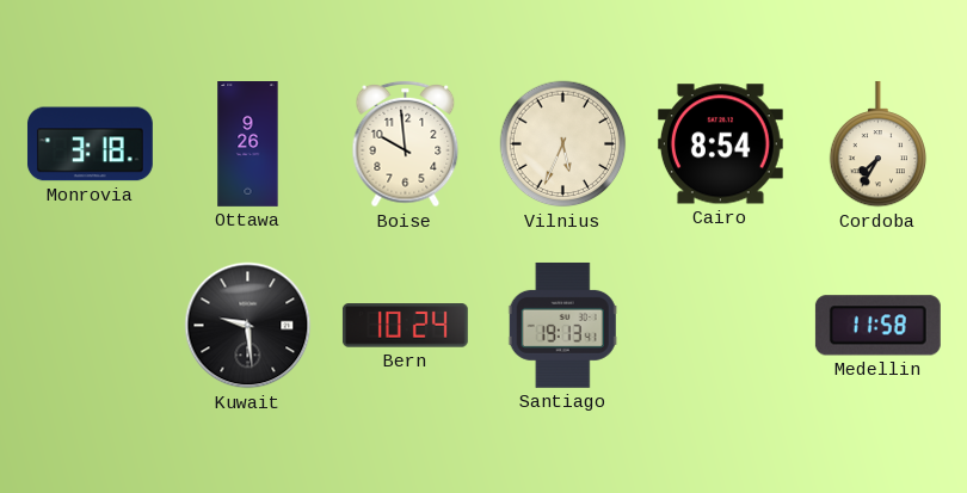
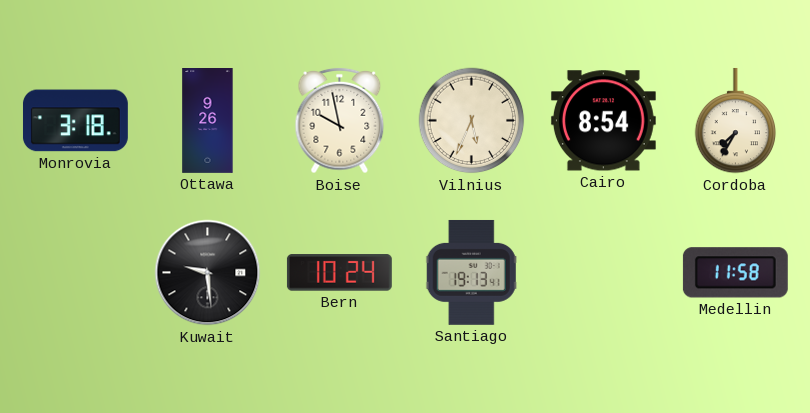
Boise: 9:59 -> 9:58
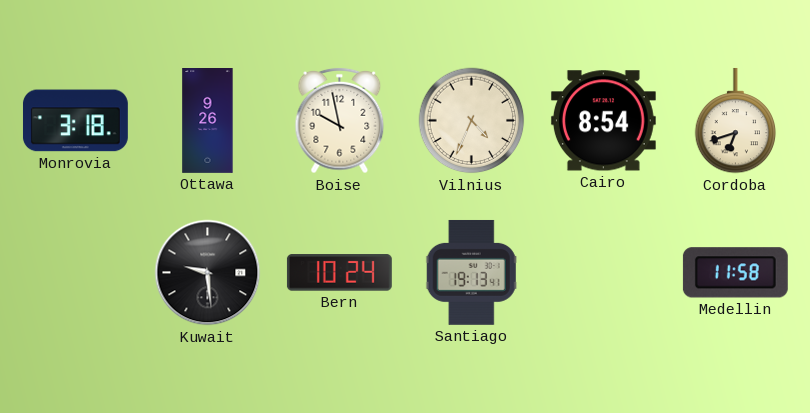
Vilnius: 5:34 -> 4:34
Cordoba: 7:35 -> 6:42
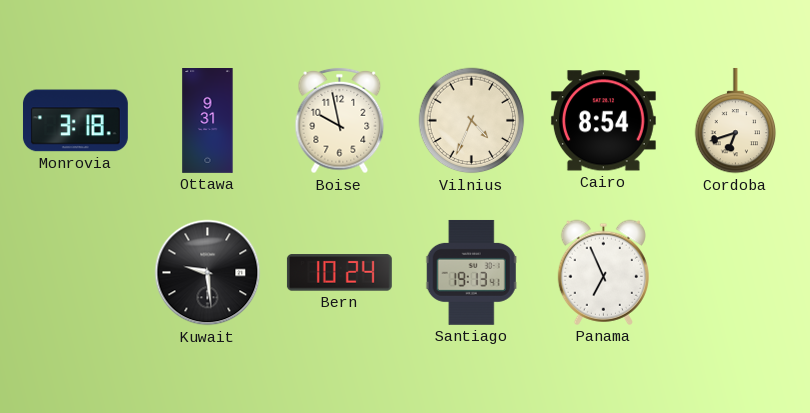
Ottawa: 9:26 -> 9:31
Panama: none -> 6:56
Medellin: 11:58 -> none
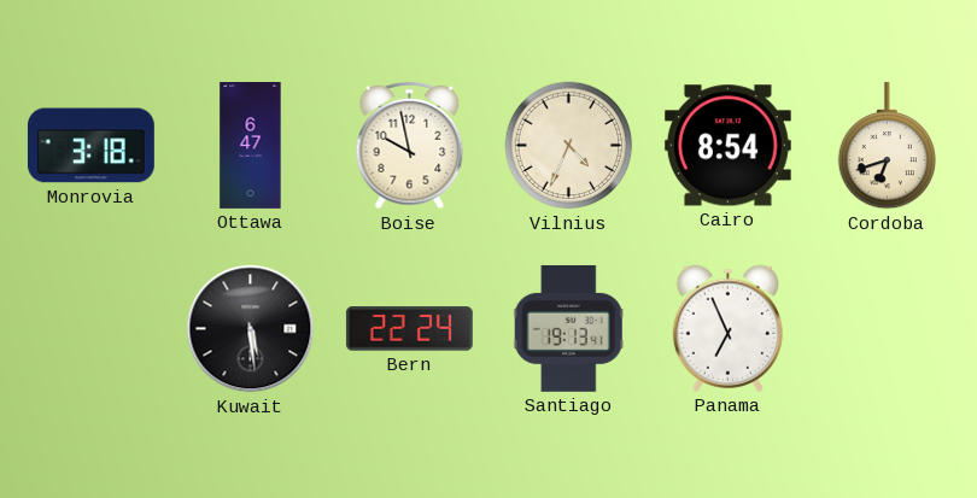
Ottawa: 9:31 -> 6:47
Kuwait: 9:29 -> 5:29
Bern: 10:24 -> 22:24
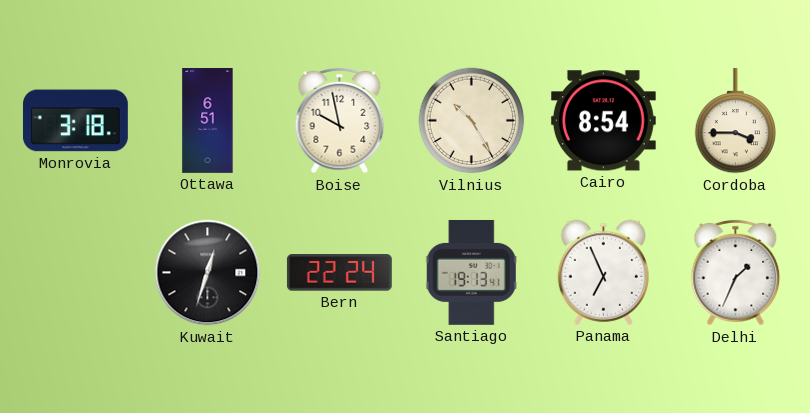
Ottawa: 6:47 -> 6:51
Vilnius: 4:34 -> 10:25
Cordoba: 6:42 -> 3:45
Kuwait: 5:29 -> 12:33
Delhi: none -> 1:34
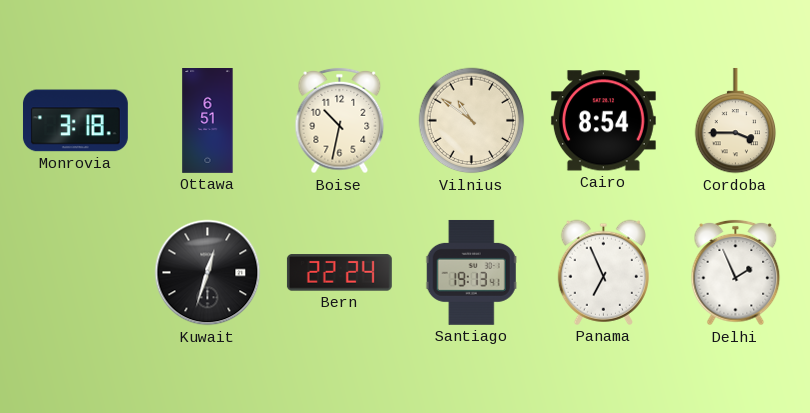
Boise: 9:58 -> 10:32
Vilnius: 10:25 -> 10:51
Delhi: 1:34 -> 1:56
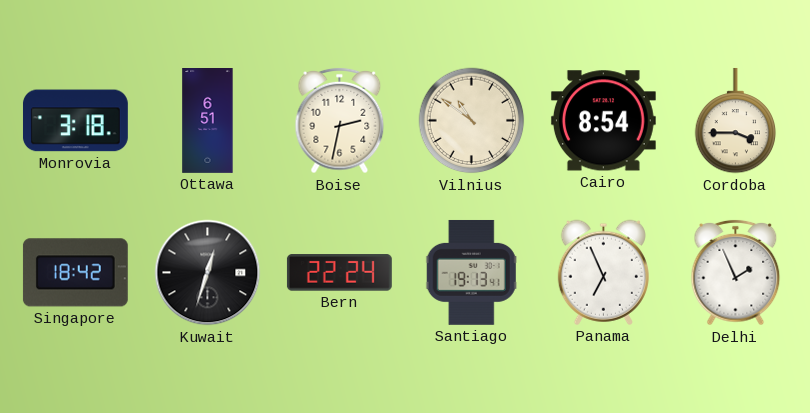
Boise: 10:32 -> 2:32
Singapore: none -> 18:42
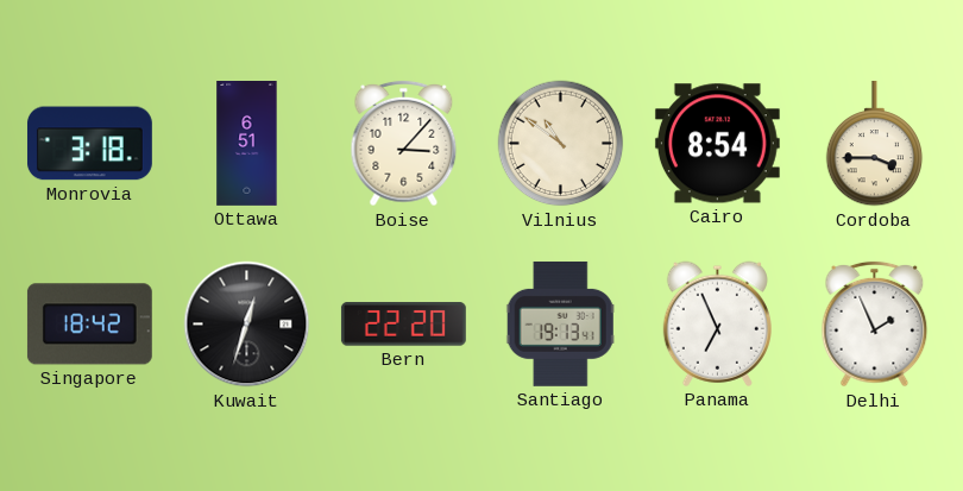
Boise: 2:32 -> 3:07
Bern: 22:24 -> 22:20
